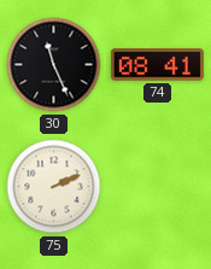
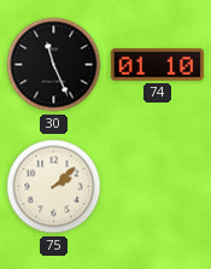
74: 08:41 -> 01:10
75: 2:11 -> 2:08
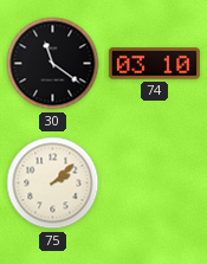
30: 11:26 -> 11:21
74: 01:10 -> 03:10
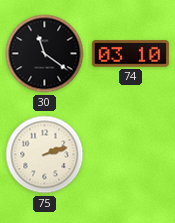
75: 2:08 -> 2:12
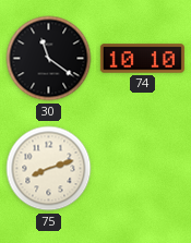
74: 03:10 -> 10:10
75: 2:12 -> 8:12
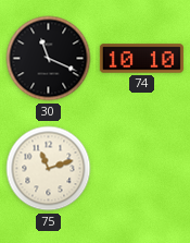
30: 11:21 -> 11:19
75: 8:12 -> 11:12
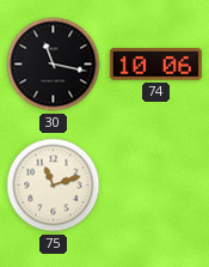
30: 11:19 -> 11:17
74: 10:10 -> 10:06
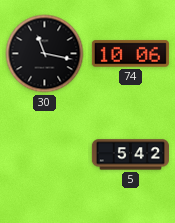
75: 11:12 -> none
5: none -> 5:42
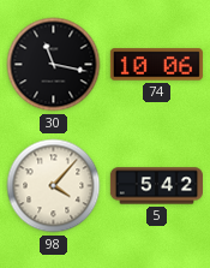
98: none -> 4:07
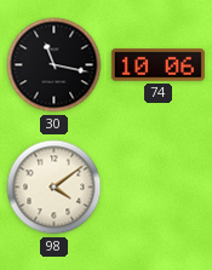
98: 4:07 -> 4:09
5: 5:42 -> none
